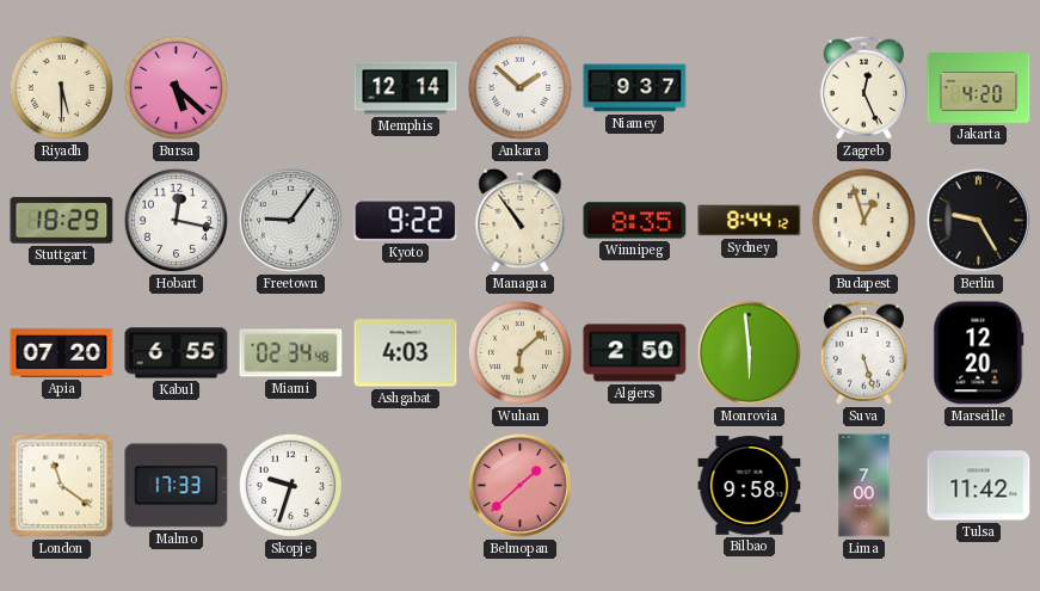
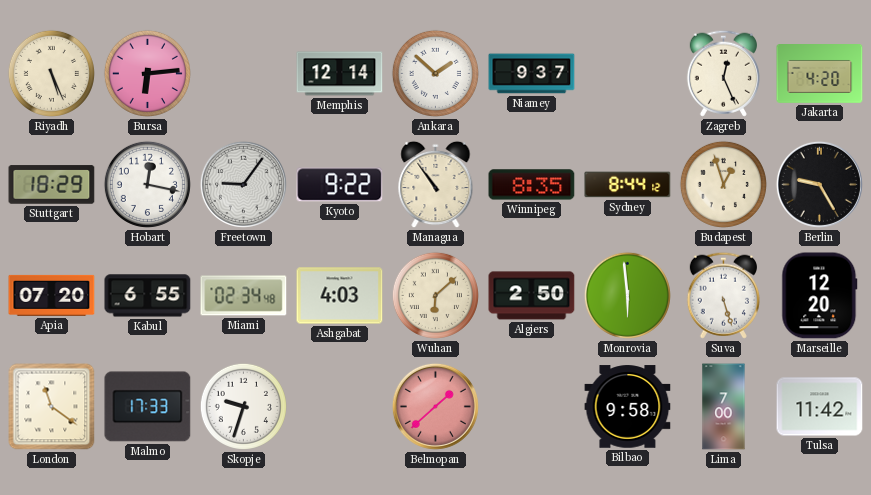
Riyadh: 5:30 -> 5:26
Bursa: 5:22 -> 6:14
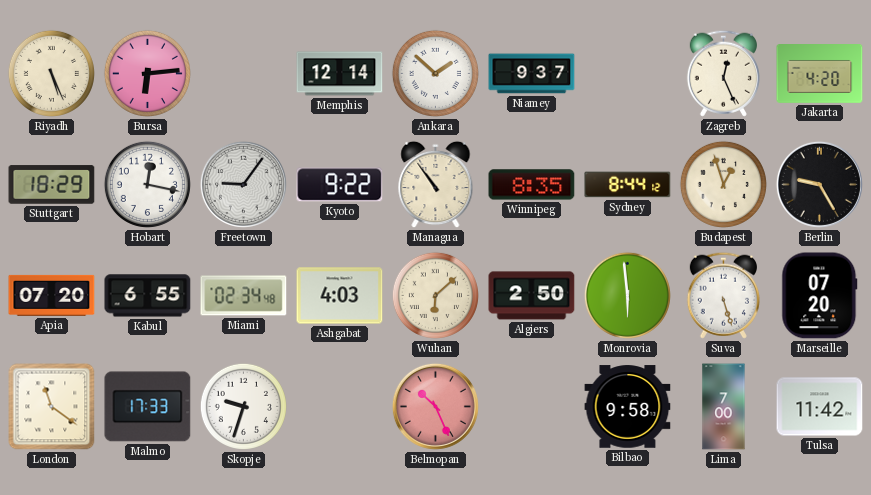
Marseille: 12:20 -> 07:20
Belmopan: 1:38 -> 10:26
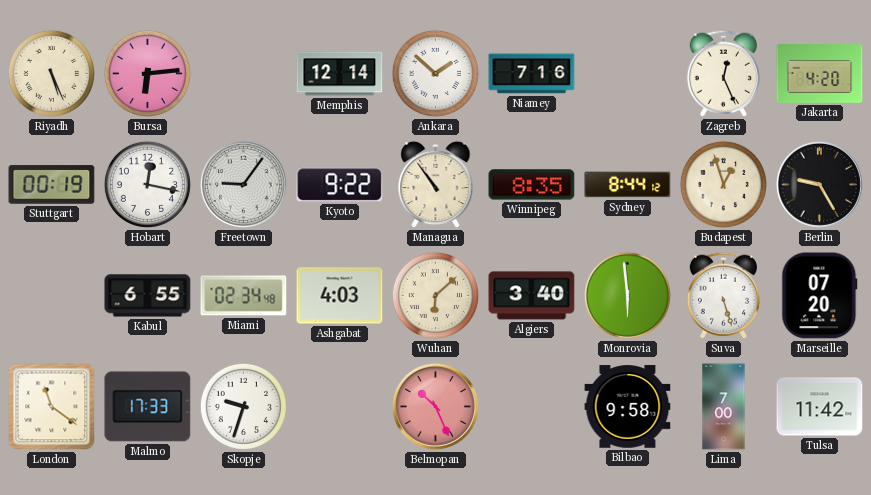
Niamey: 9:37 -> 7:16
Stuttgart: 18:29 -> 00:19
Apia: 07:20 -> none
Algiers: 2:50 -> 3:40
